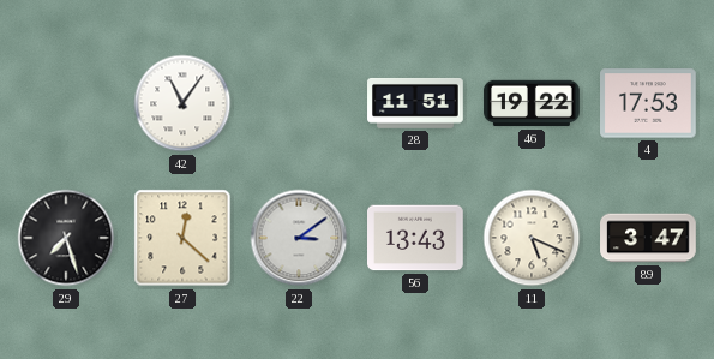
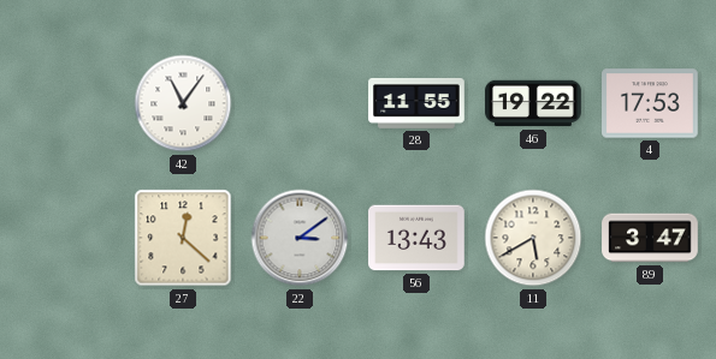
28: 11:51 -> 11:55
29: 7:27 -> none
11: 5:19 -> 5:40
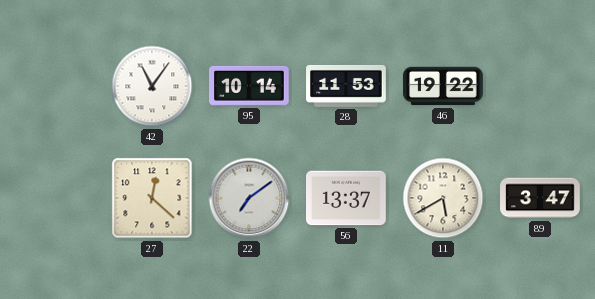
95: none -> 10:14
28: 11:55 -> 11:53
4: 17:53 -> none
22: 3:09 -> 7:09
56: 13:43 -> 13:37
